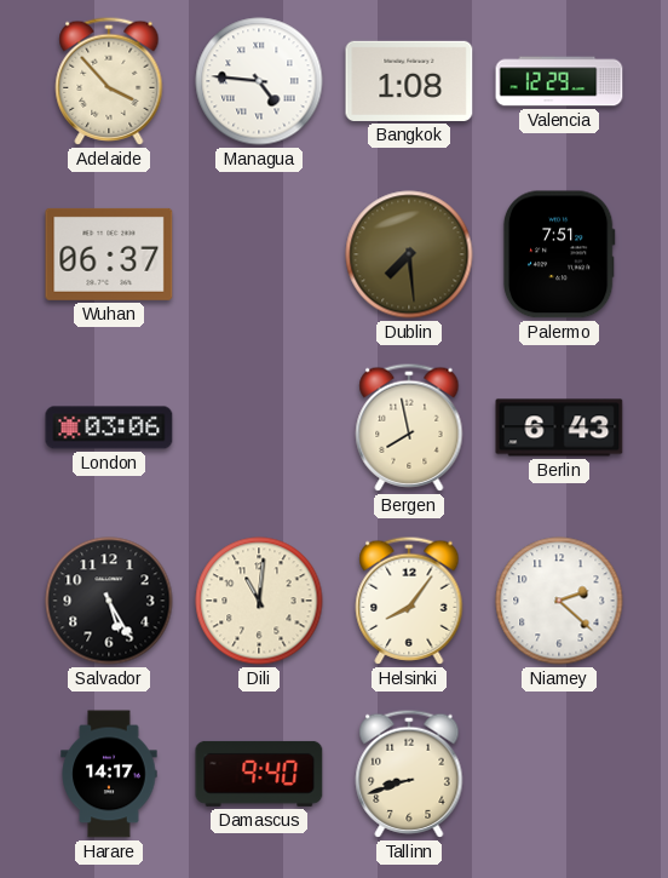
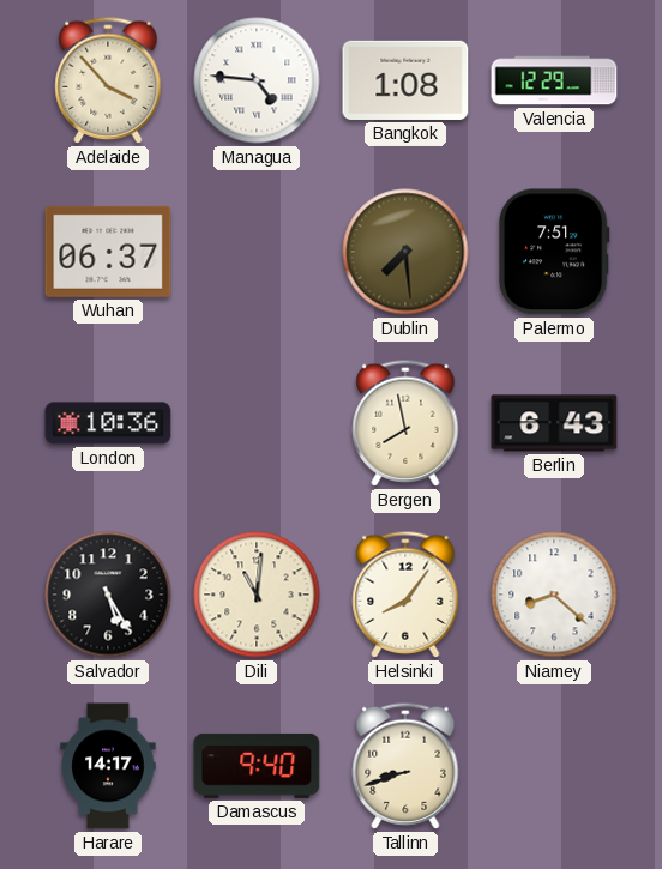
London: 03:06 -> 10:36
Niamey: 2:22 -> 8:22
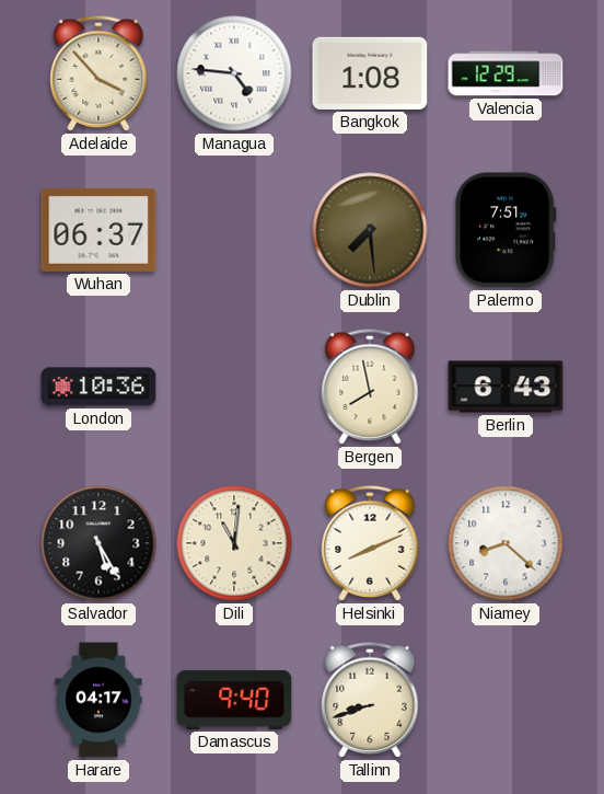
Helsinki: 8:06 -> 8:11
Harare: 14:17 -> 04:17
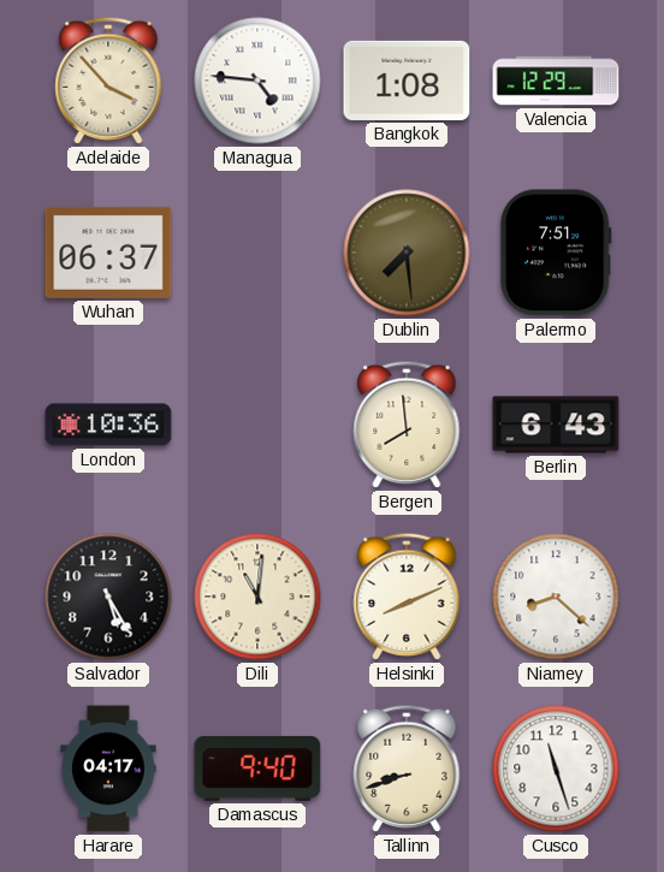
Bergen: 7:58 -> 7:59
Cusco: none -> 11:27
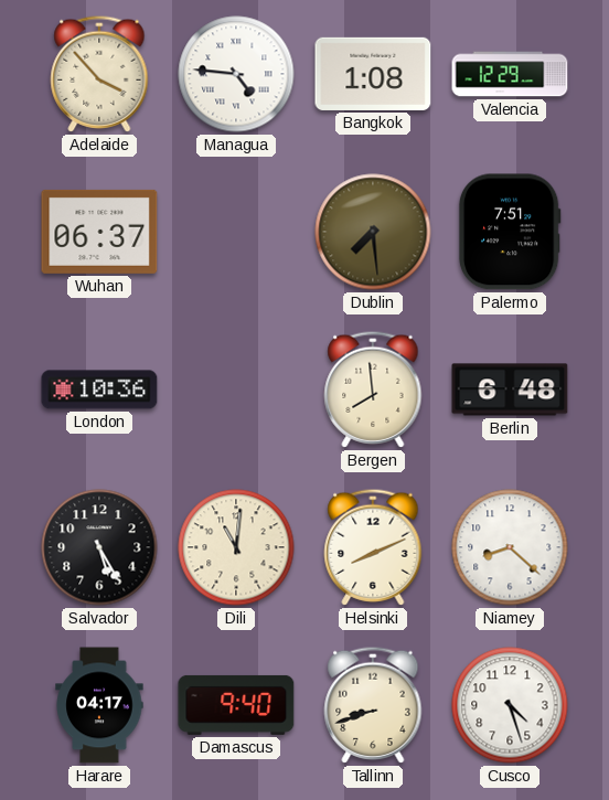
Berlin: 6:43 -> 6:48
Cusco: 11:27 -> 4:27
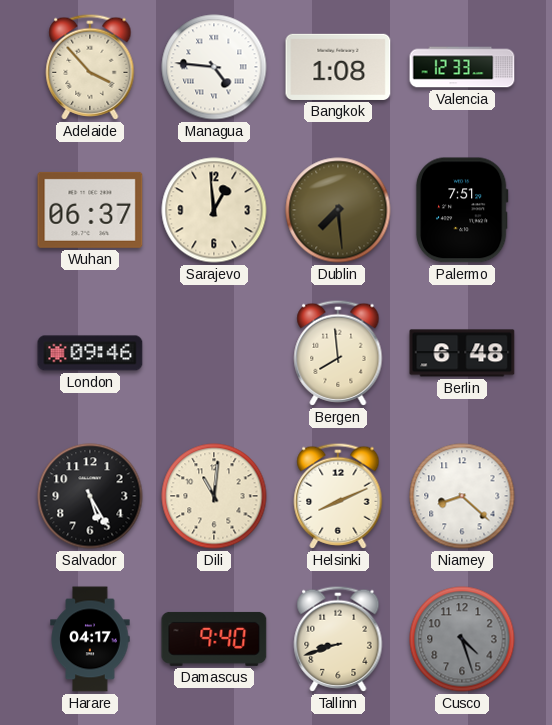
Valencia: 12:29 -> 12:33
Sarajevo: none -> 12:59
London: 10:36 -> 09:46
Cusco dial: white -> grey
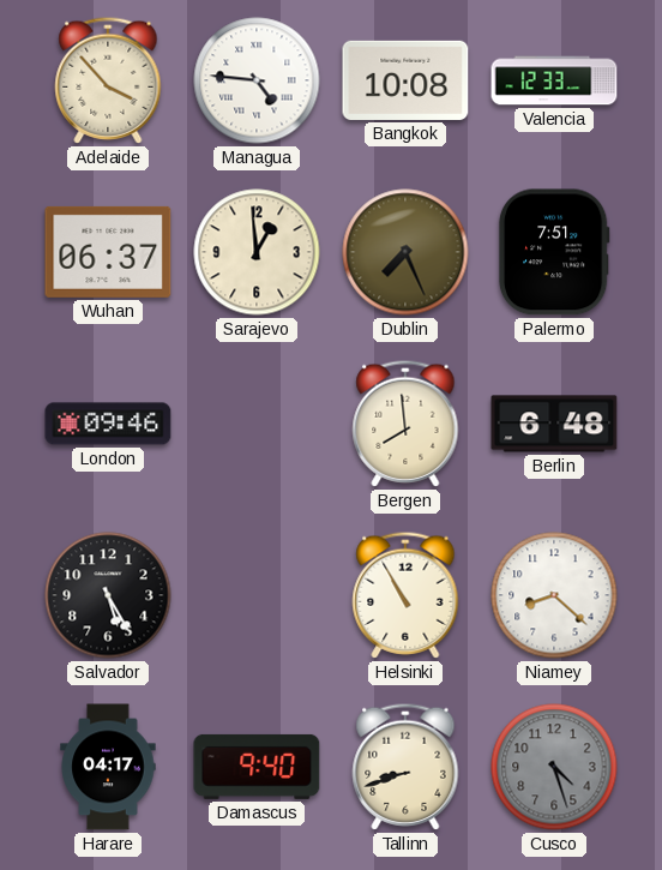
Bangkok: 1:08 -> 10:08
Dublin: 7:29 -> 7:26
Dili: 11:01 -> none
Helsinki: 8:11 -> 10:55
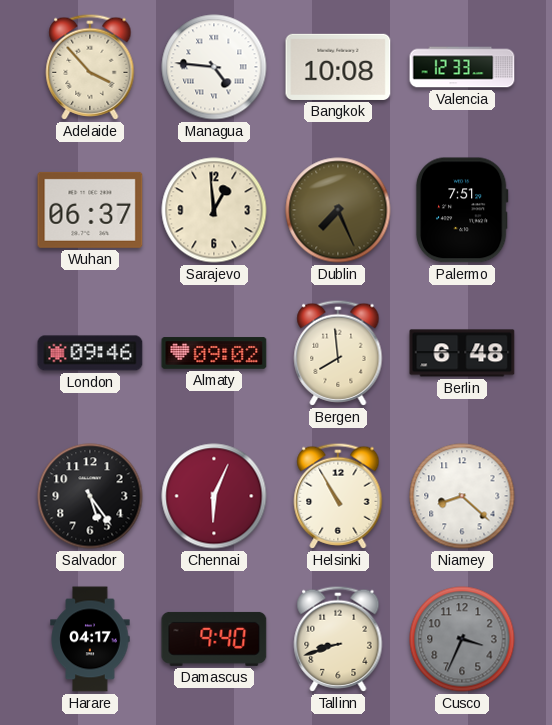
Almaty: none -> 09:02
Salvador: 5:25 -> 5:24
Chennai: none -> 6:04
Cusco: 4:27 -> 3:34
